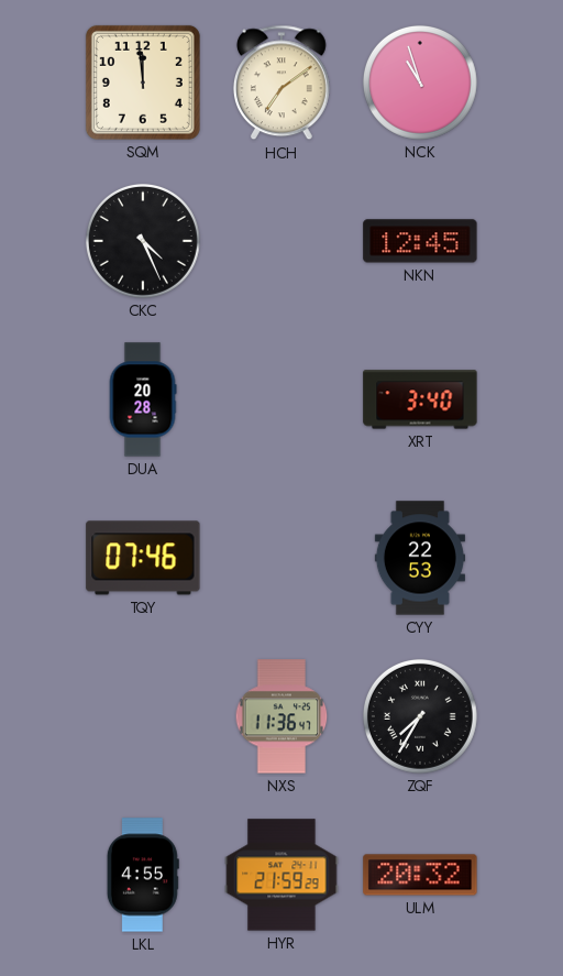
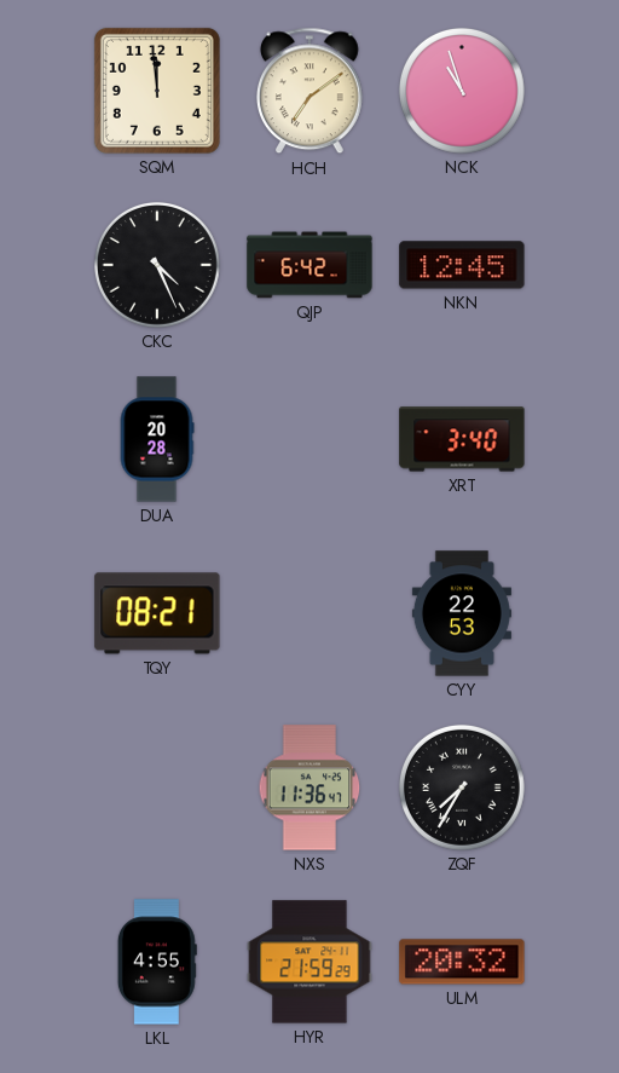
QJP: none -> 6:42
TQY: 07:46 -> 08:21
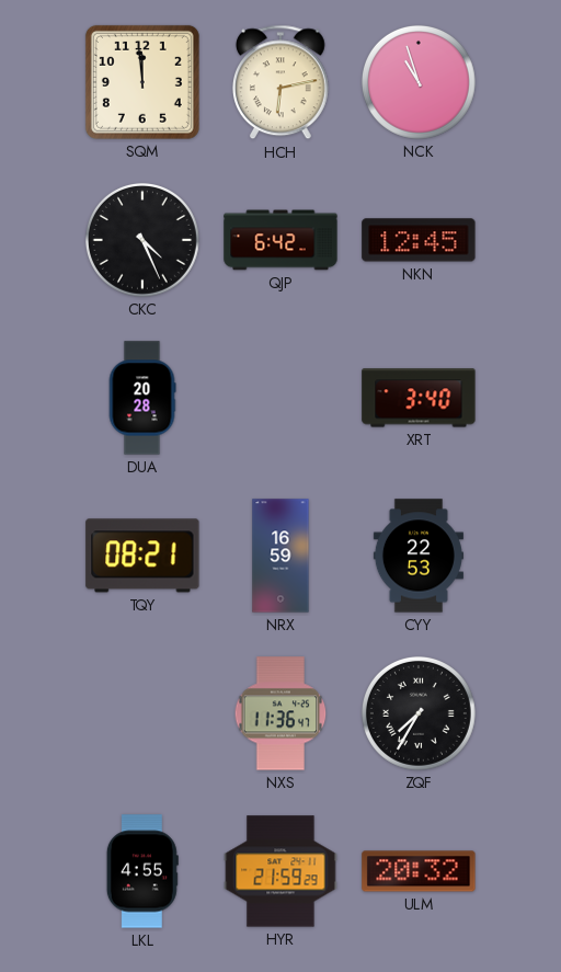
HCH: 7:09 -> 6:13
NRX: none -> 16:59
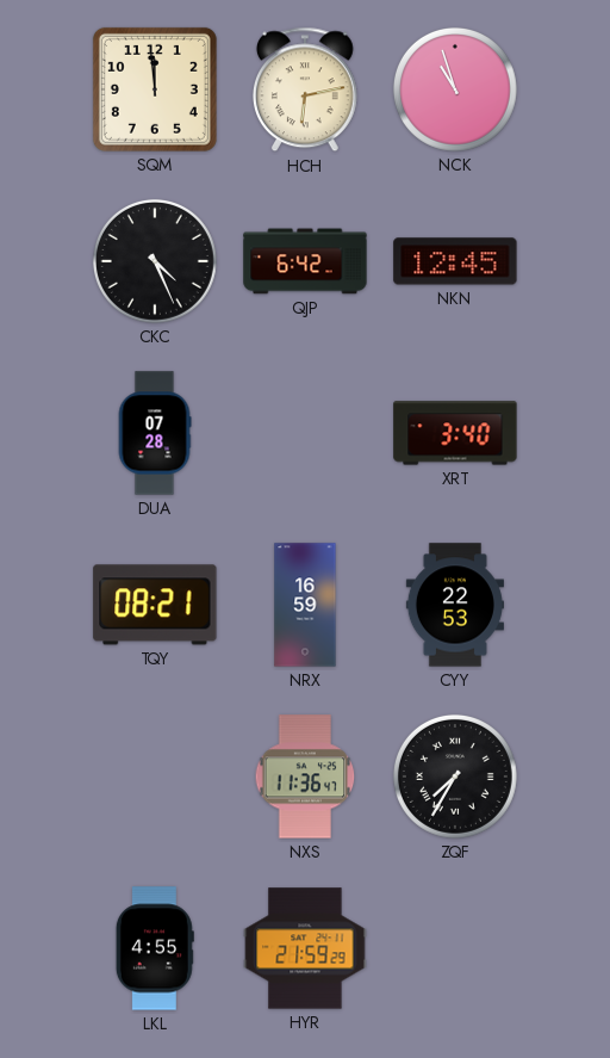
DUA: 20:28 -> 07:28
ULM: 20:32 -> none
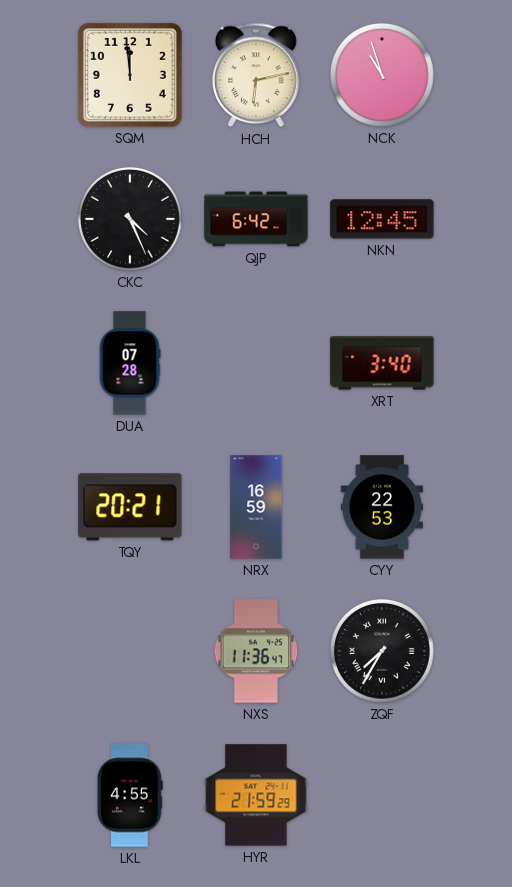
TQY: 08:21 -> 20:21
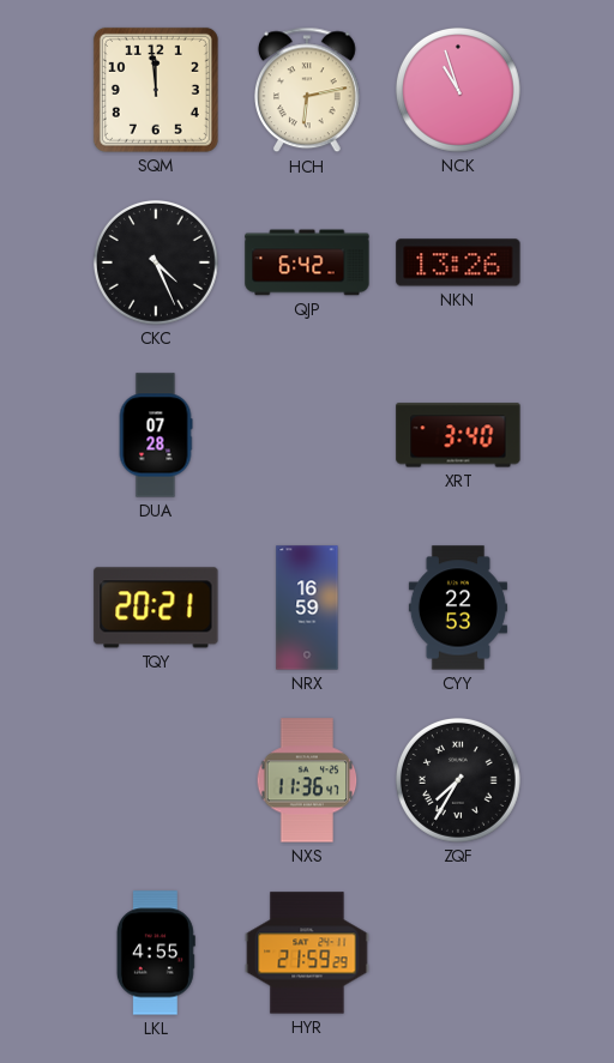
NKN: 12:45 -> 13:26
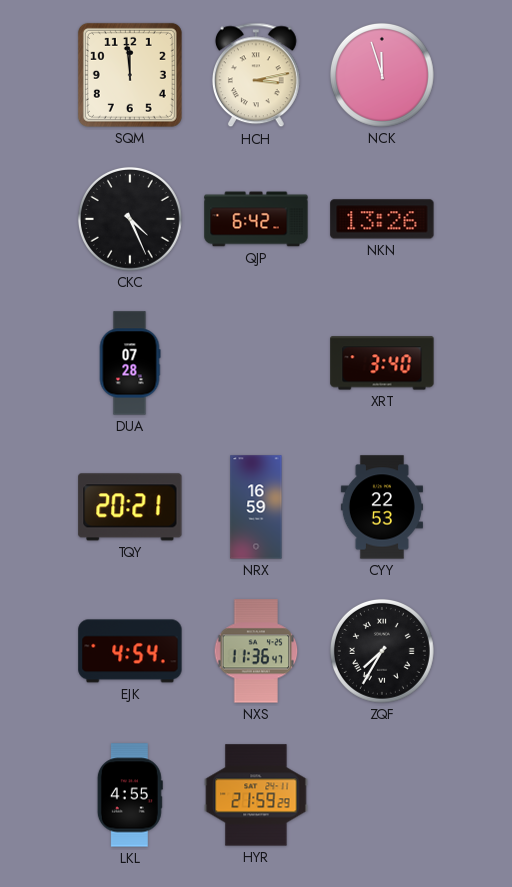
HCH: 6:13 -> 3:13
NCK: 10:57 -> 11:57
EJK: none -> 4:54
